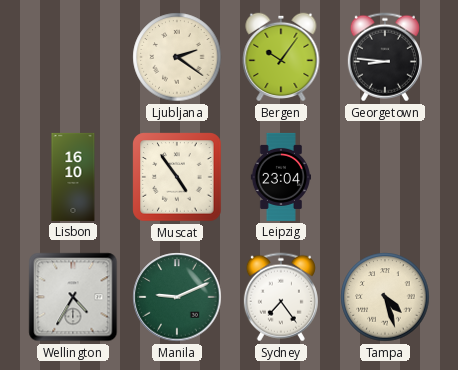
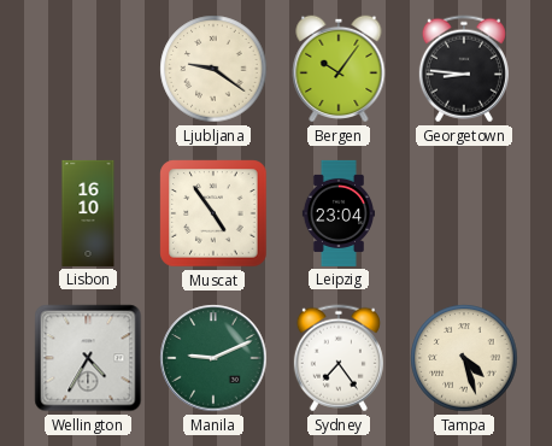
Ljubljana: 2:21 -> 9:21
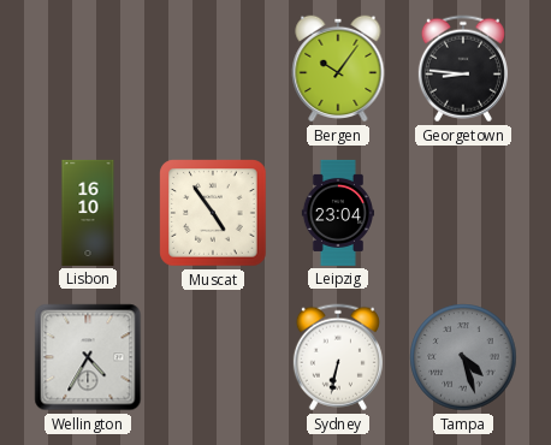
Ljubljana: 9:21 -> none
Manila: 9:11 -> none
Sydney: 7:24 -> 6:32
Tampa dial: cream -> grey
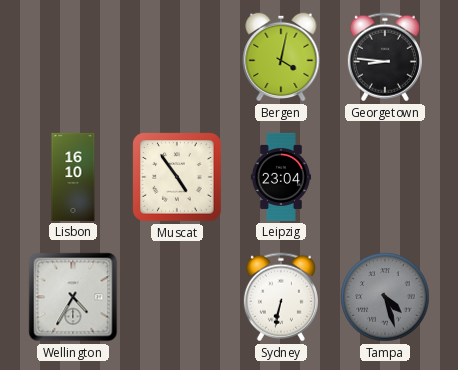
Bergen: 10:06 -> 4:02
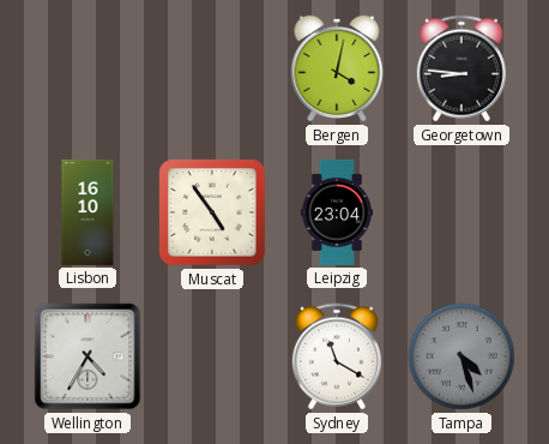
Sydney: 6:32 -> 11:20
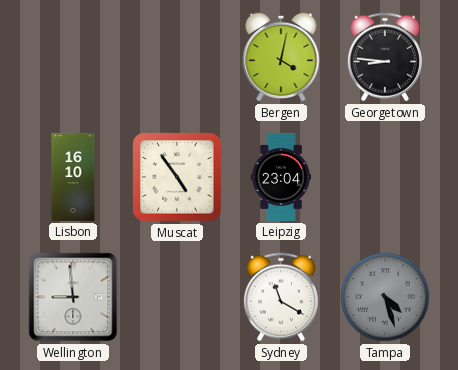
Wellington: 4:35 -> 8:59
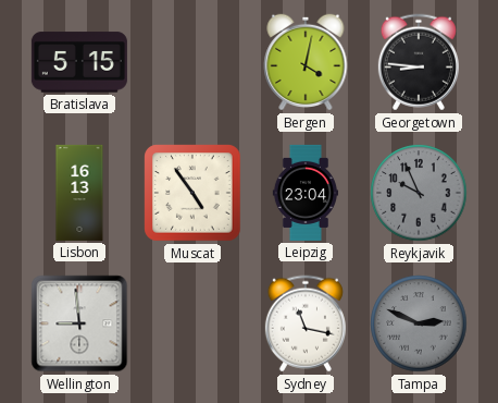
Bratislava: none -> 5:15
Lisbon: 16:10 -> 16:13
Reykjavik: none -> 9:56
Sydney: 11:20 -> 11:17
Tampa: 4:27 -> 2:49
